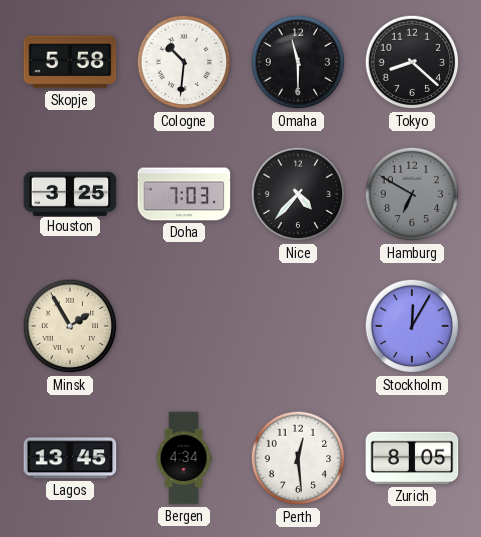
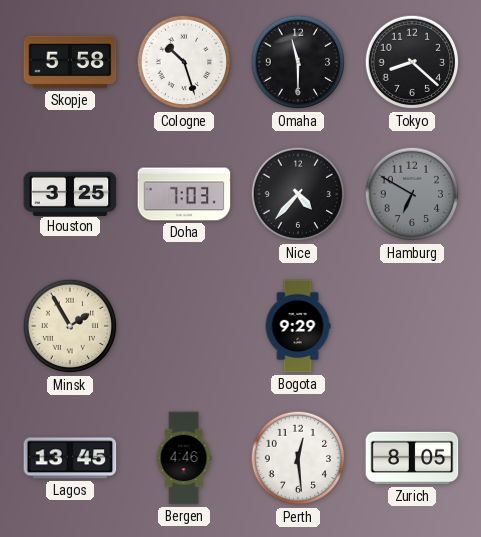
Cologne: 10:31 -> 10:27
Bogota: none -> 9:29
Stockholm: 12:05 -> none
Bergen: 4:34 -> 4:46
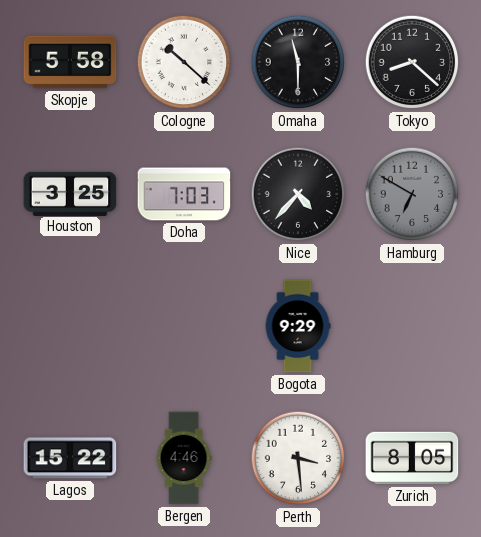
Cologne: 10:27 -> 10:22
Minsk: 1:55 -> none
Lagos: 13:45 -> 15:22
Perth: 12:29 -> 3:29
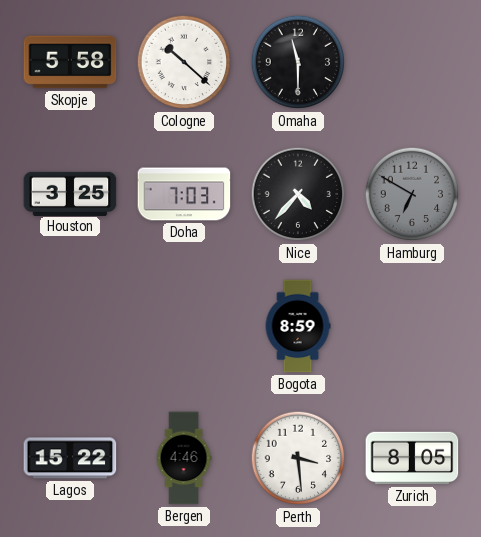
Tokyo: 8:22 -> none
Bogota: 9:29 -> 8:59
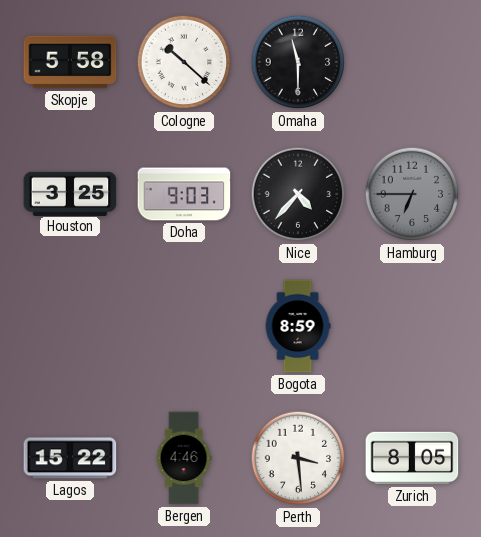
Doha: 7:03 -> 9:03
Hamburg: 6:50 -> 6:45
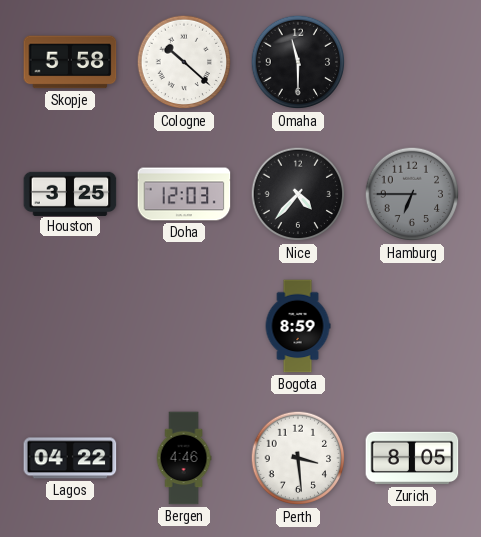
Doha: 9:03 -> 12:03
Lagos: 15:22 -> 04:22
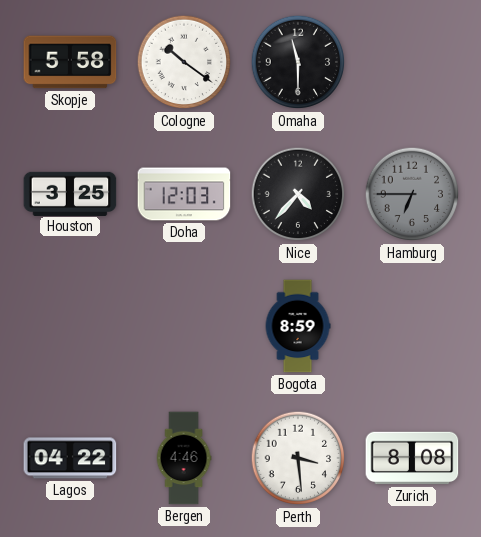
Cologne: 10:22 -> 10:21
Zurich: 8:05 -> 8:08
